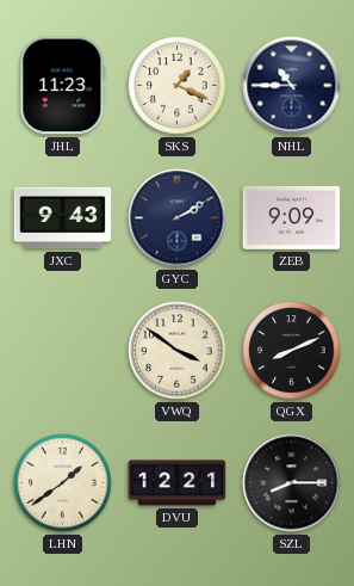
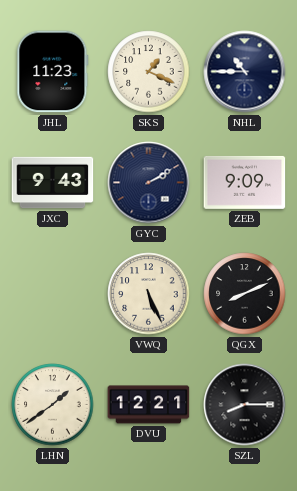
VWQ: 3:51 -> 5:26
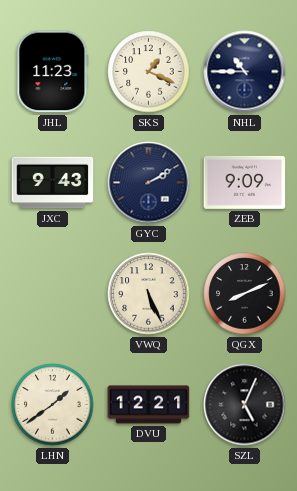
SZL: 8:15 -> 5:04
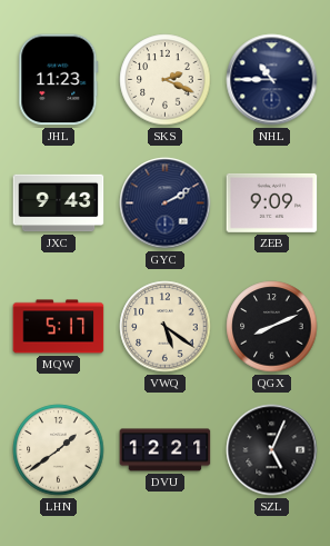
SKS: 1:19 -> 2:19
MQW: none -> 5:17
VWQ: 5:26 -> 5:21
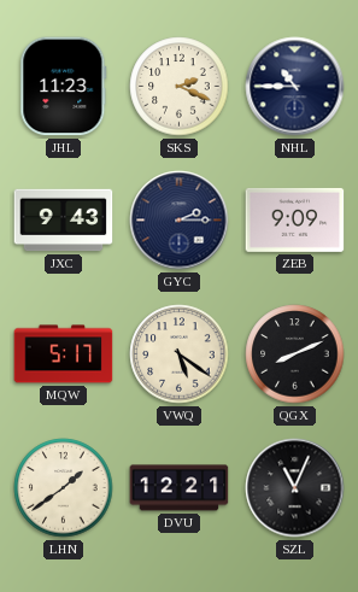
GYC: 2:10 -> 2:15
SZL: 5:04 -> 11:04
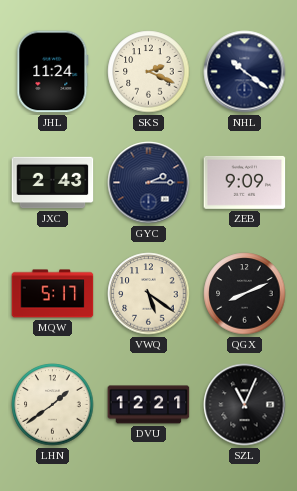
JHL: 11:23 -> 11:24
NHL: 10:45 -> 10:21
JXC: 9:43 -> 2:43
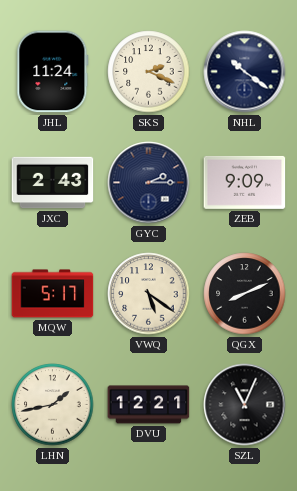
LHN: 1:39 -> 1:43
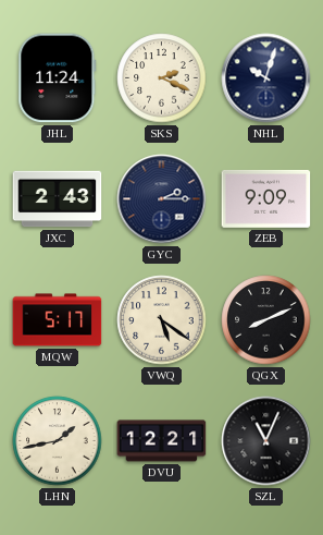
NHL: 10:21 -> 10:03
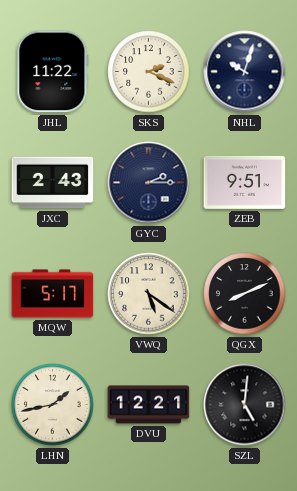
JHL: 11:24 -> 11:22
ZEB: 9:09 -> 9:51
SZL: 11:04 -> 5:01
